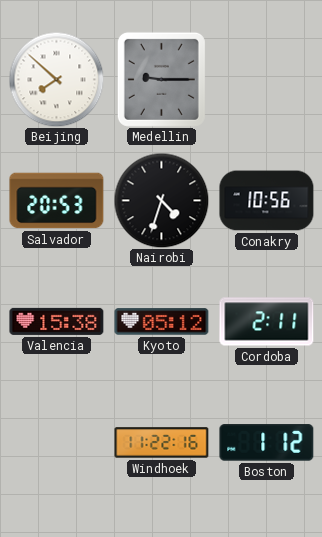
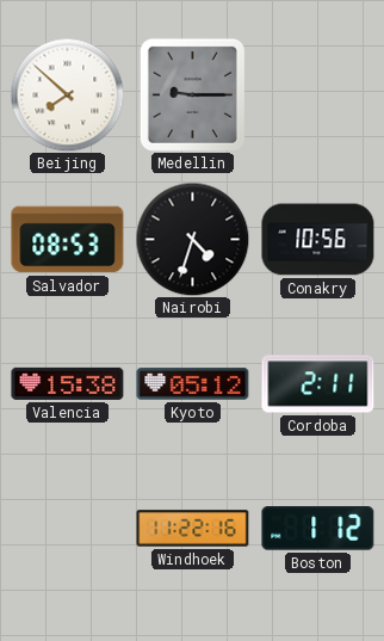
Salvador: 20:53 -> 08:53
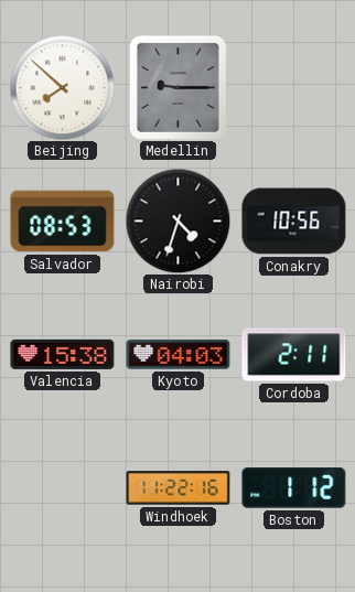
Kyoto: 05:12 -> 04:03
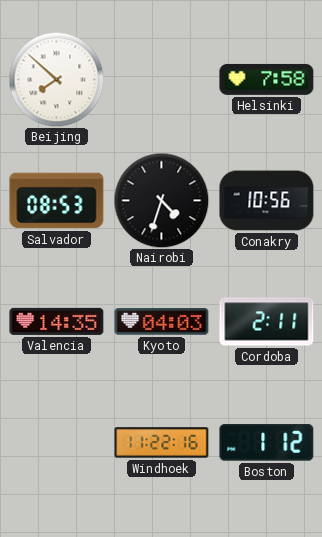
Medellin: 9:15 -> none
Helsinki: none -> 7:58
Valencia: 15:38 -> 14:35
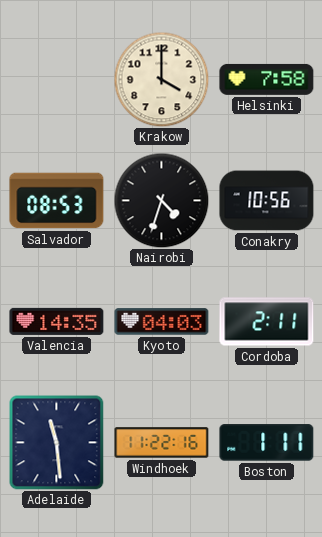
Beijing: 7:52 -> none
Krakow: none -> 4:00
Adelaide: none -> 11:29
Boston: 1:12 -> 1:11
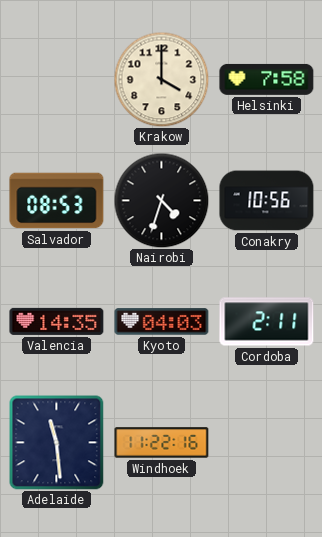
Boston: 1:11 -> none
